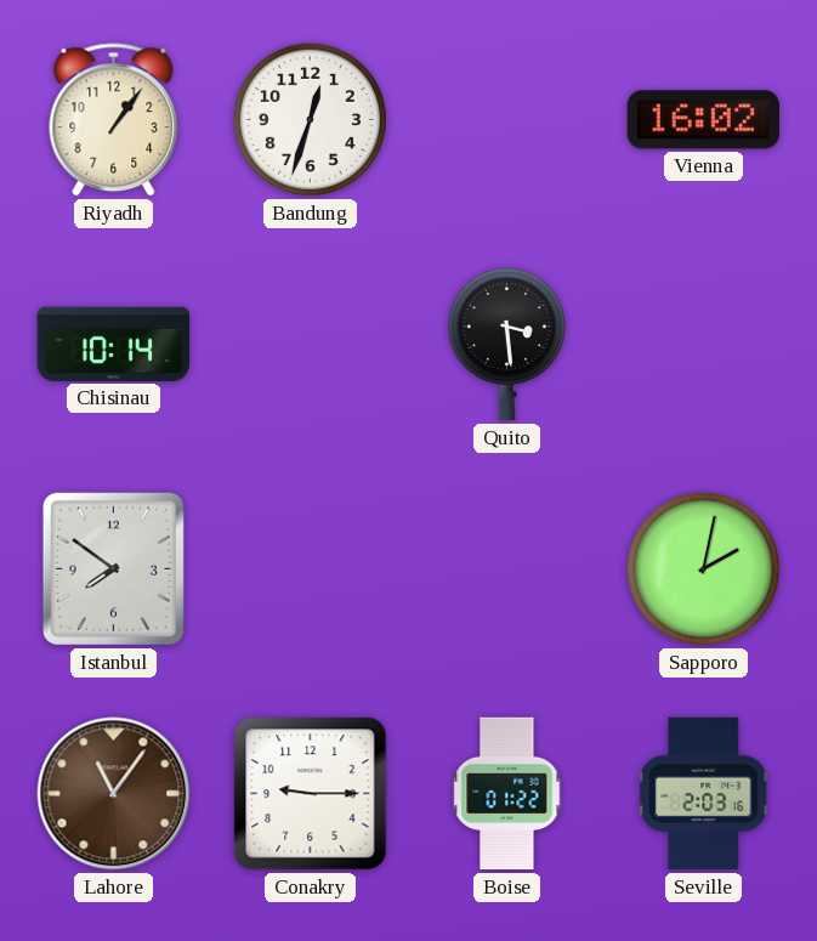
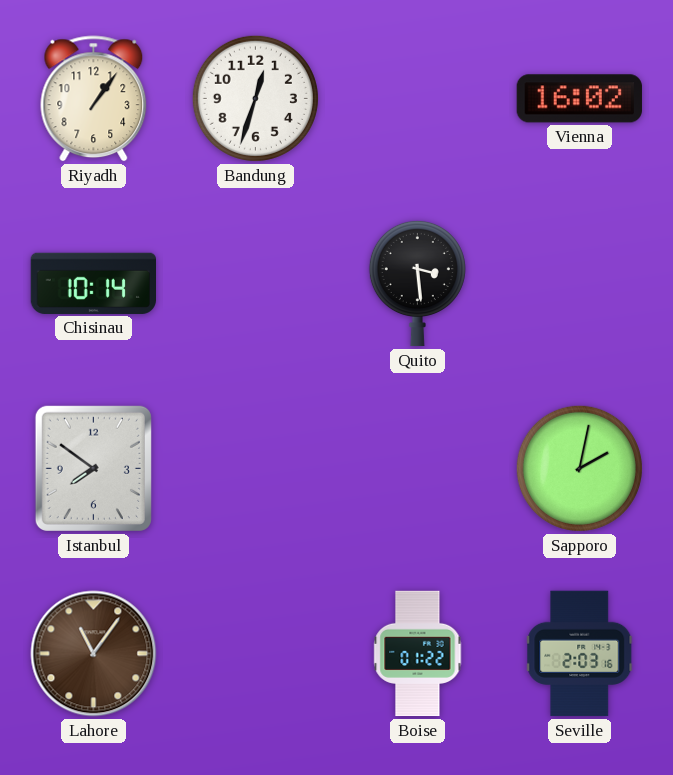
Conakry: 9:15 -> none
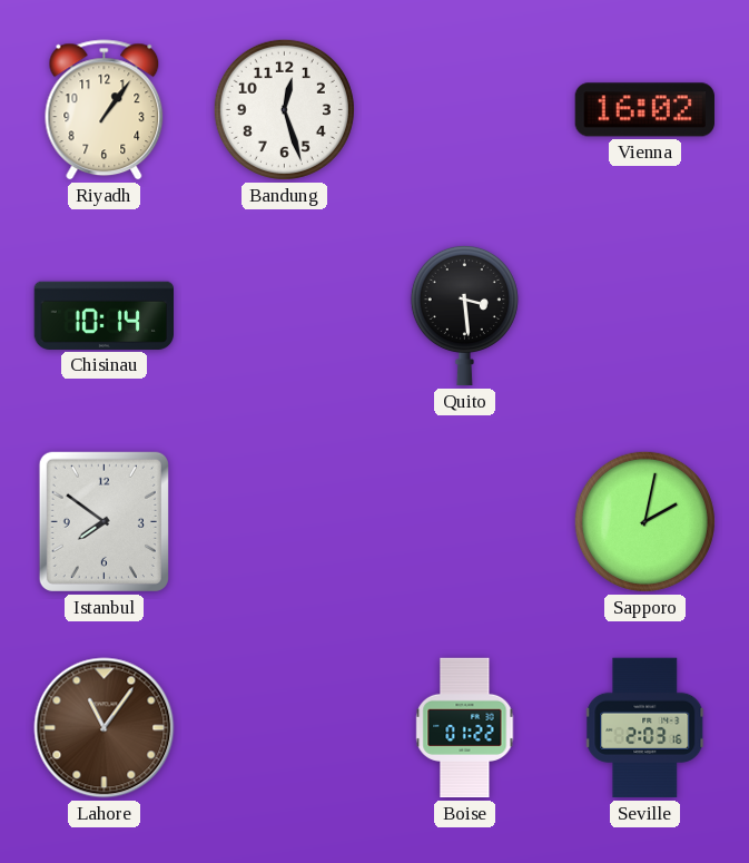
Bandung: 12:33 -> 12:27
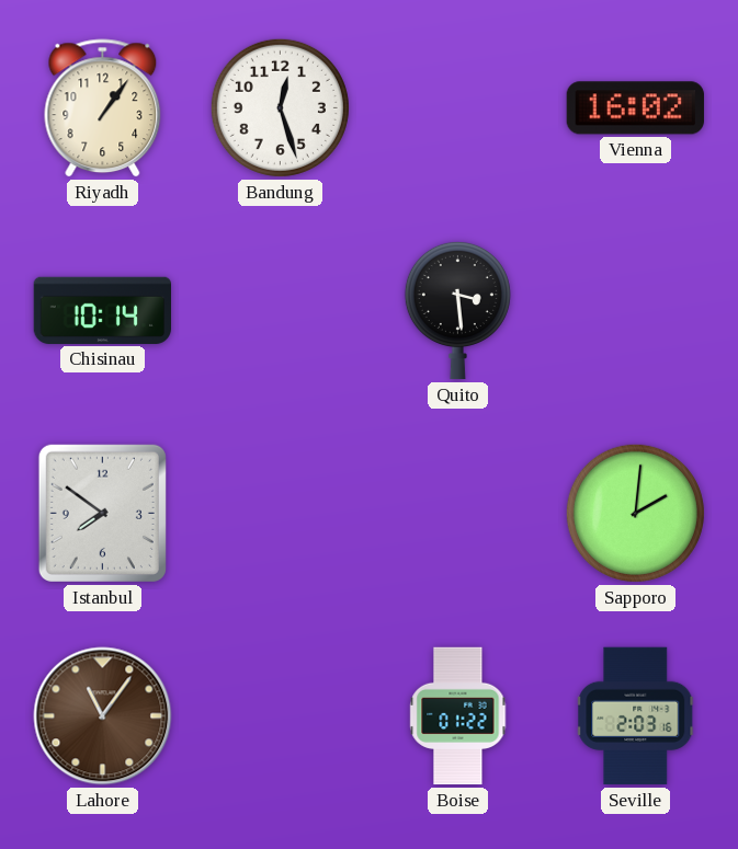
Sapporo: 2:02 -> 2:01
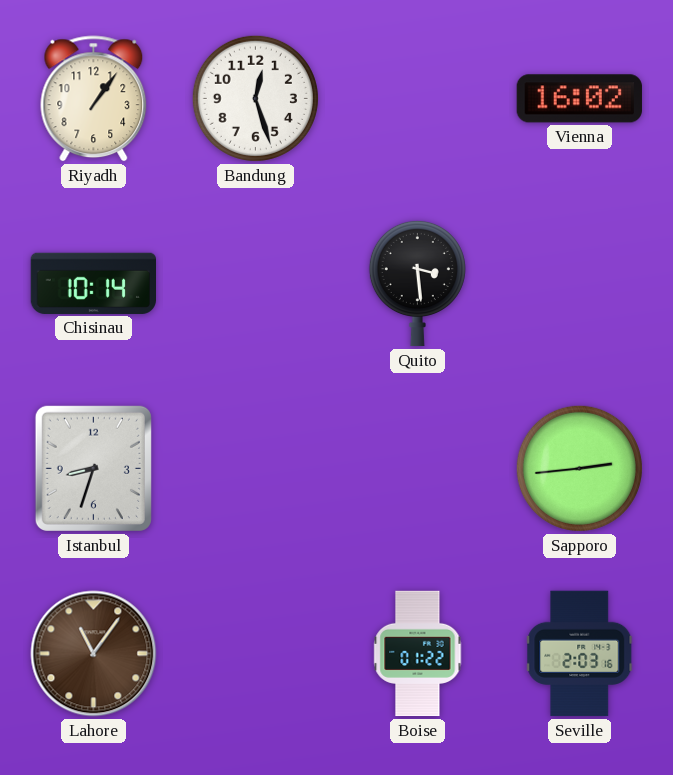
Istanbul: 7:51 -> 8:33
Sapporo: 2:01 -> 2:44
